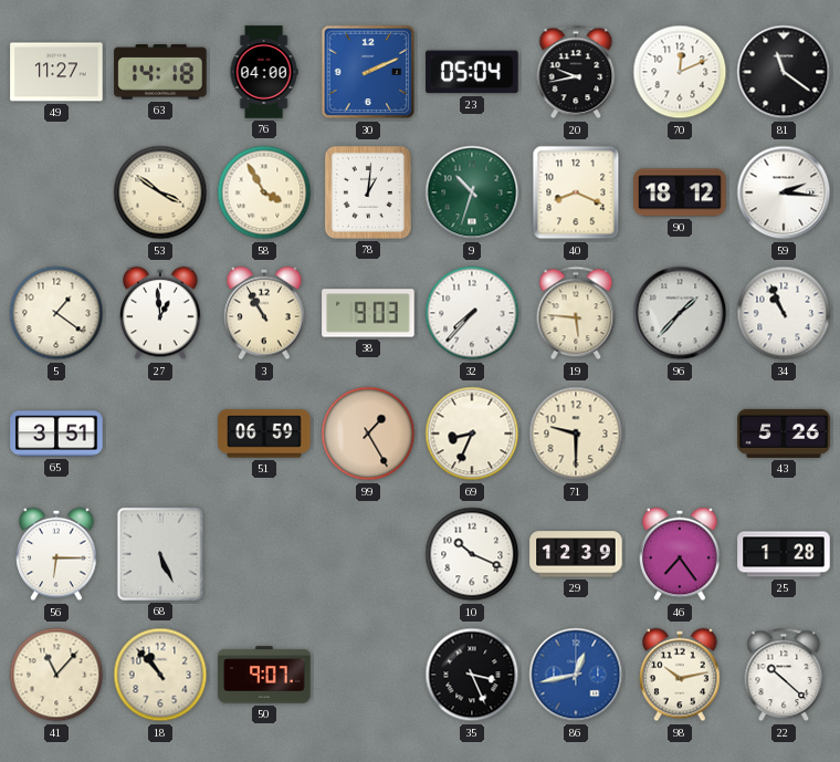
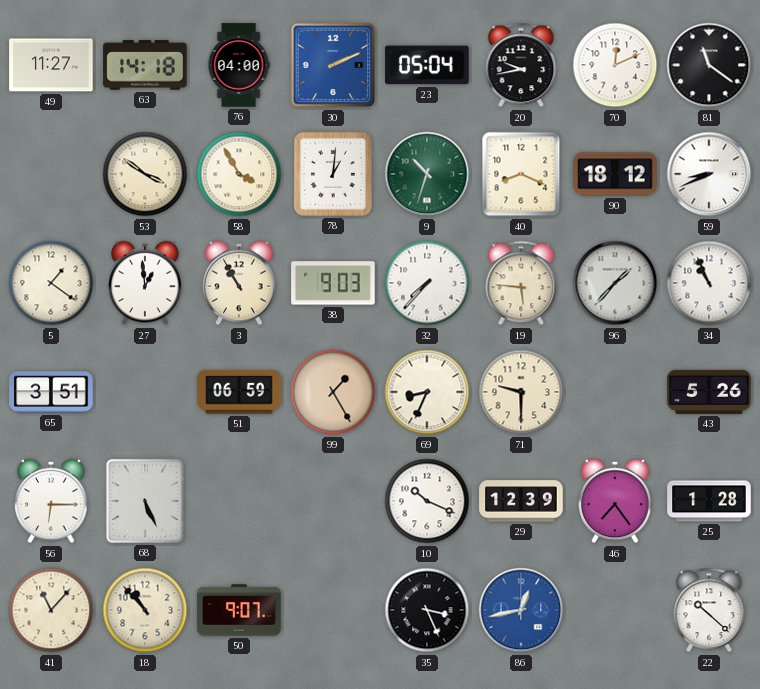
59: 2:16 -> 8:41
98: 10:13 -> none
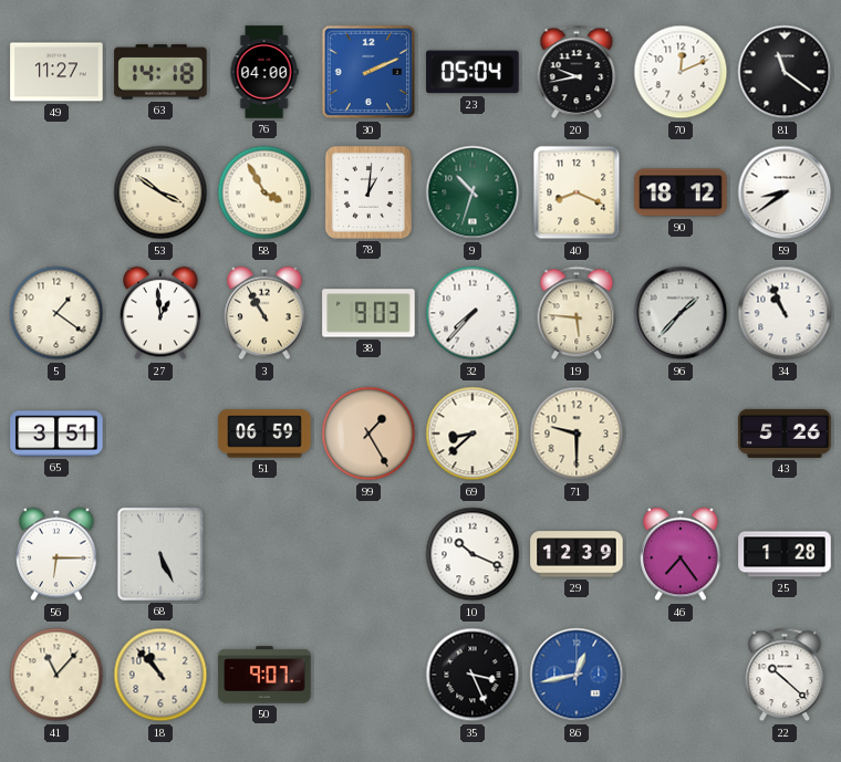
59: 8:41 -> 8:39
69: 8:34 -> 8:38
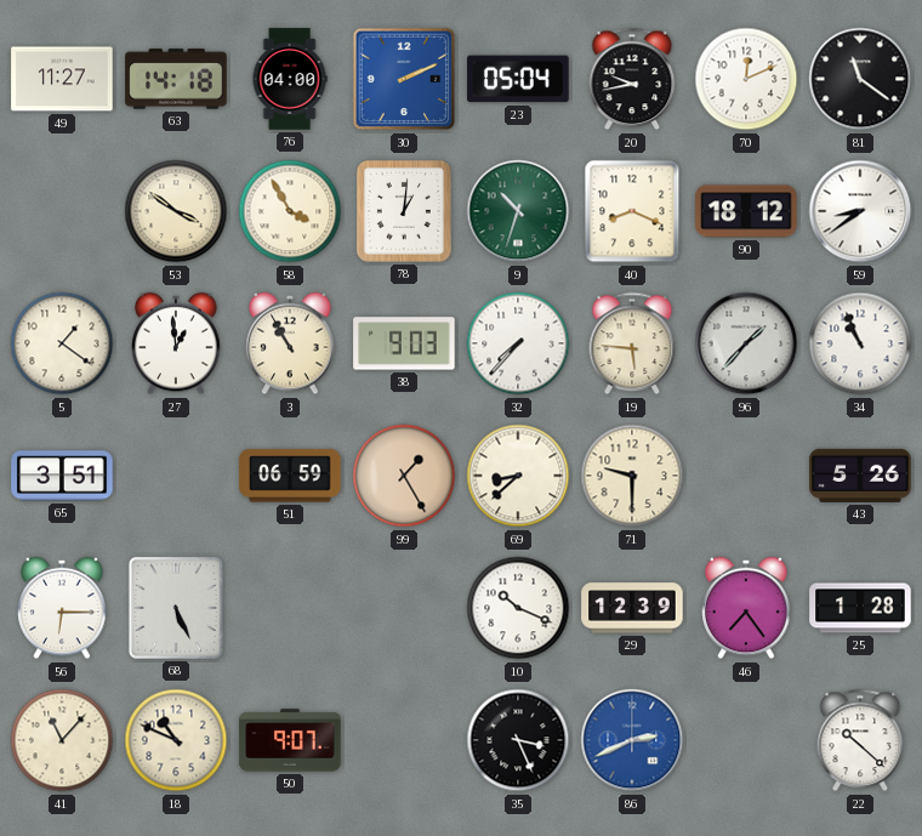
18: 10:53 -> 10:49
86: 12:43 -> 2:41
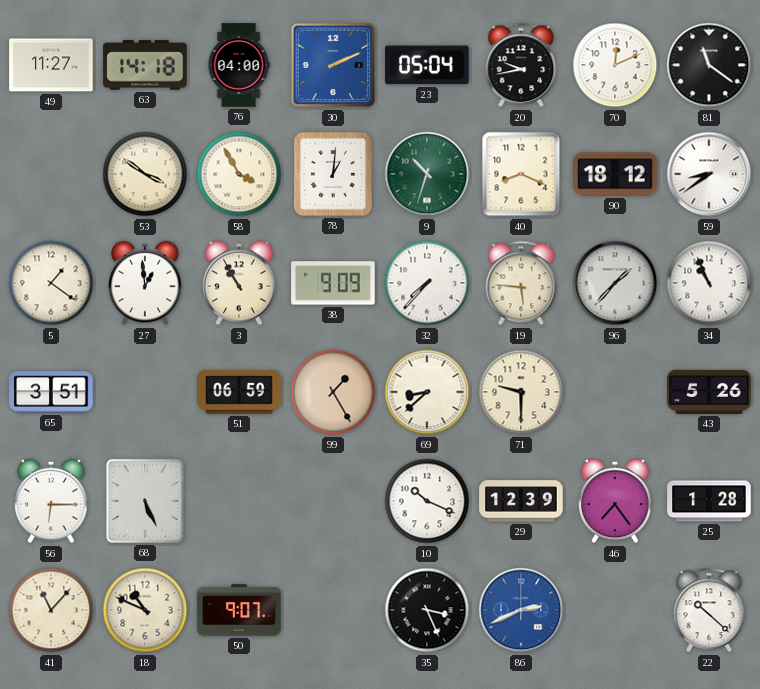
38: 9:03 -> 9:09
